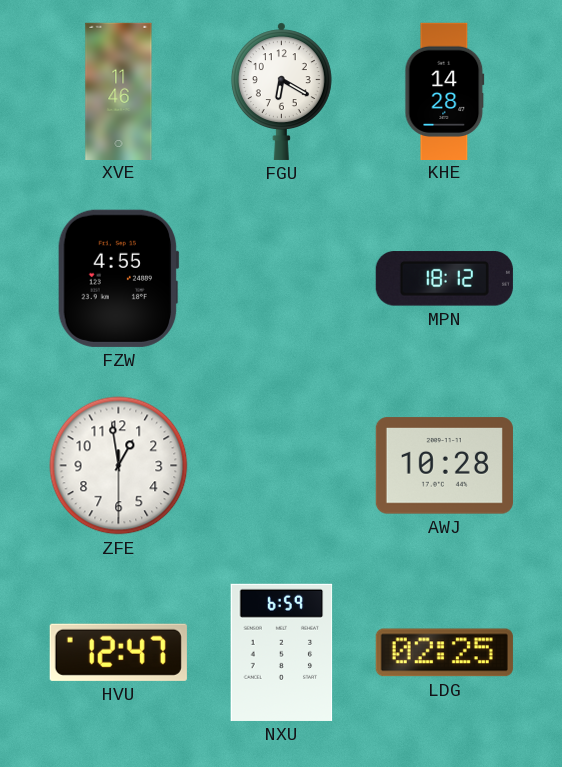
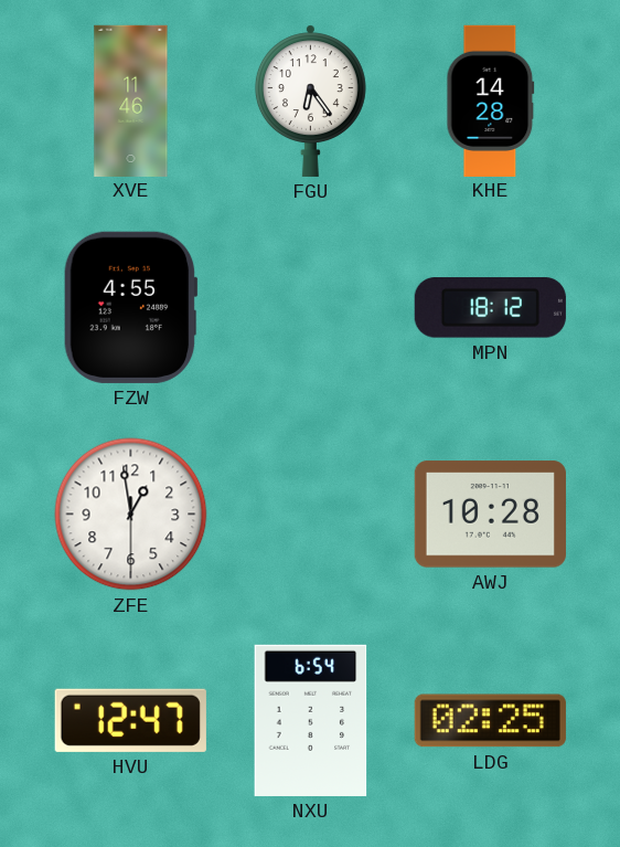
FGU: 6:20 -> 6:24
NXU: 6:59 -> 6:54
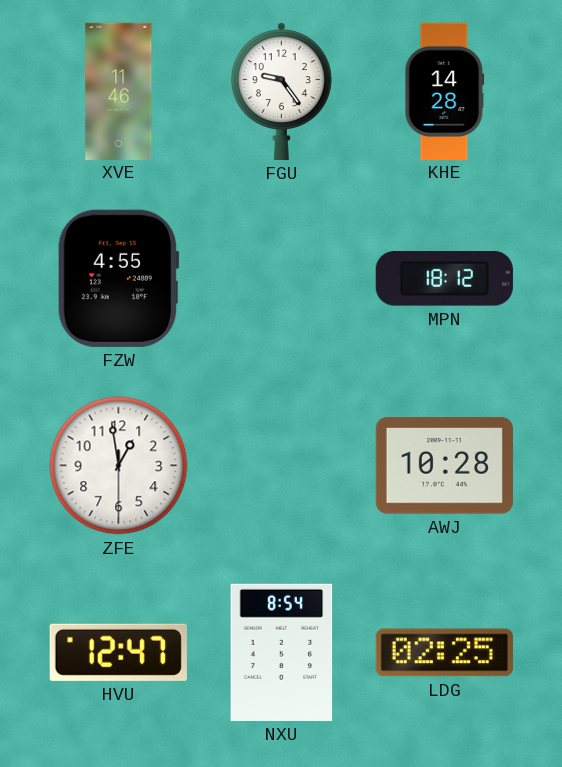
FGU: 6:24 -> 9:24
NXU: 6:54 -> 8:54
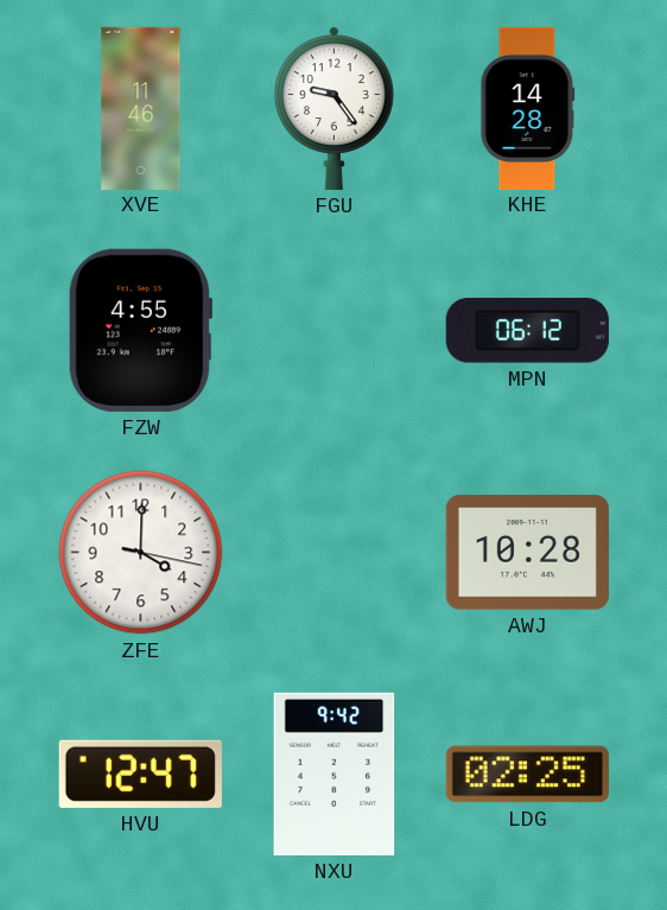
MPN: 18:12 -> 06:12
ZFE: 12:58 -> 4:00
NXU: 8:54 -> 9:42
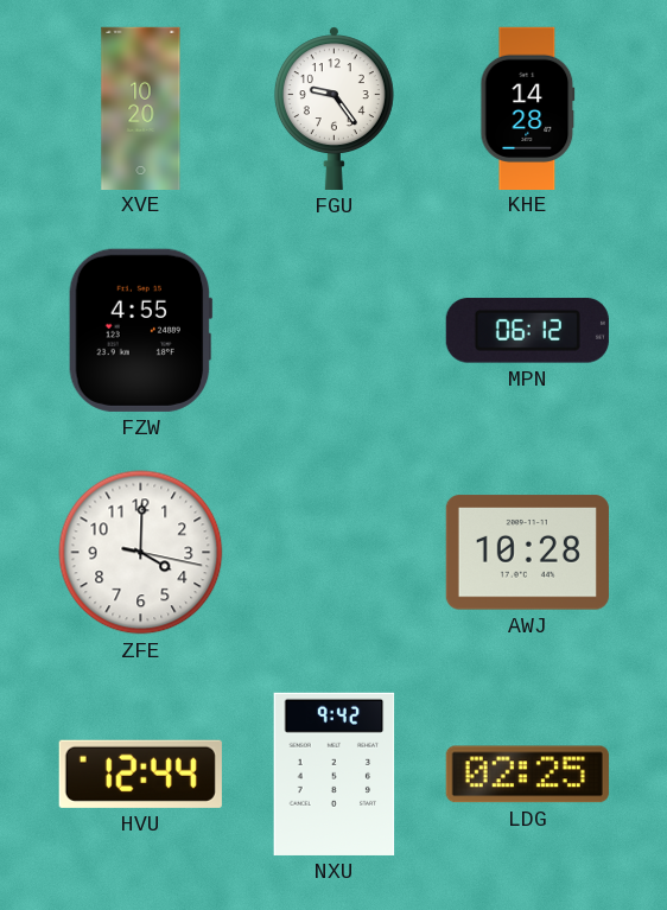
XVE: 11:46 -> 10:20
HVU: 12:47 -> 12:44
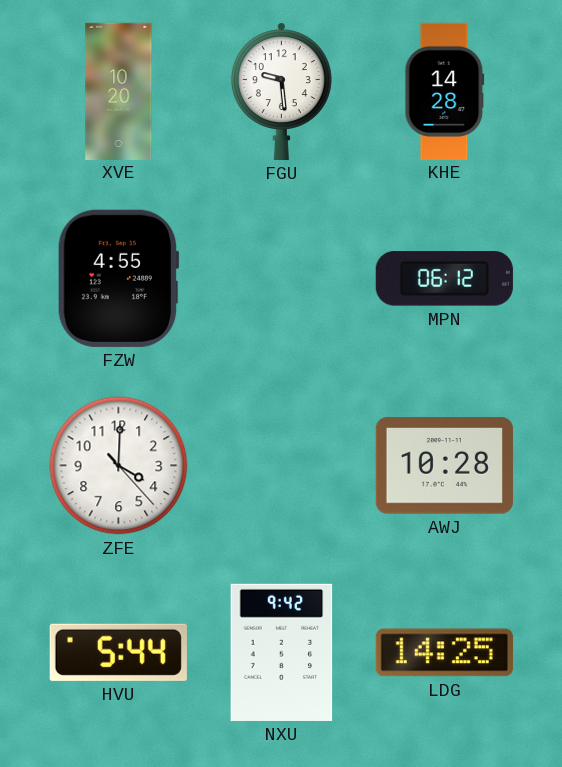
FGU: 9:24 -> 9:29
ZFE: 4:00:17 -> 4:00:23
HVU: 12:44 -> 5:44
LDG: 02:25 -> 14:25
